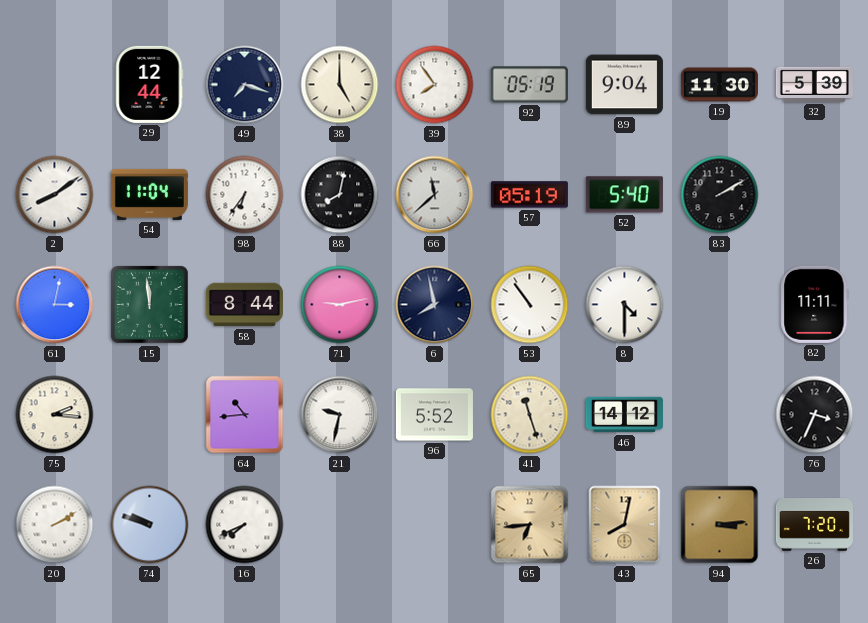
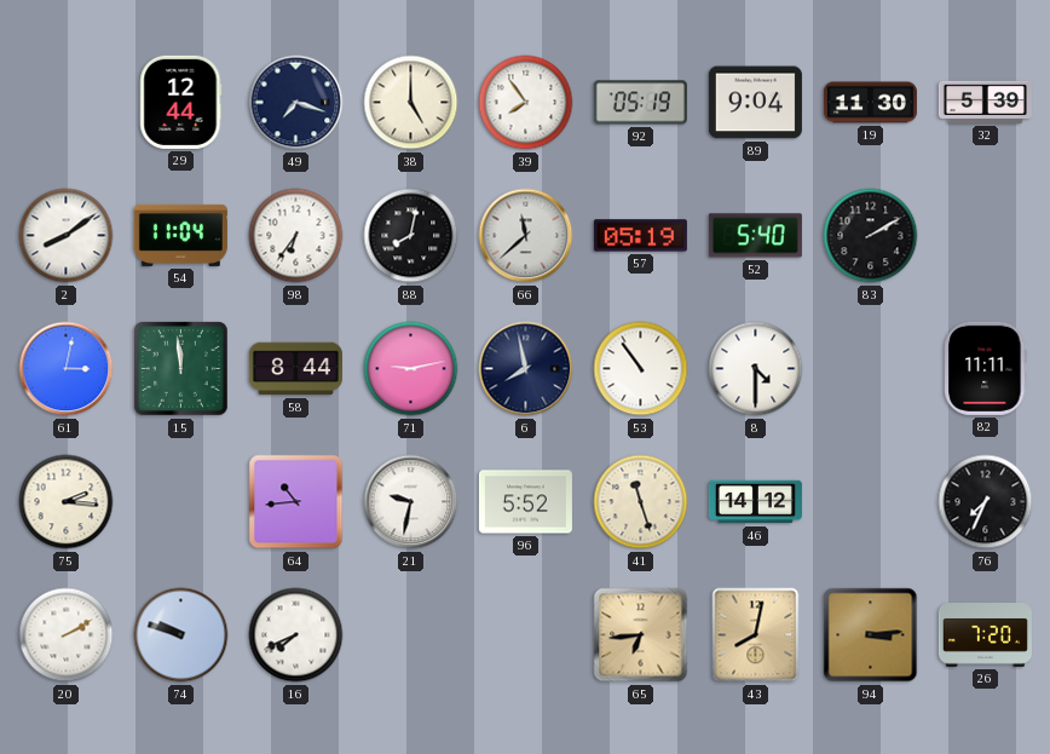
76: 3:34 -> 7:34
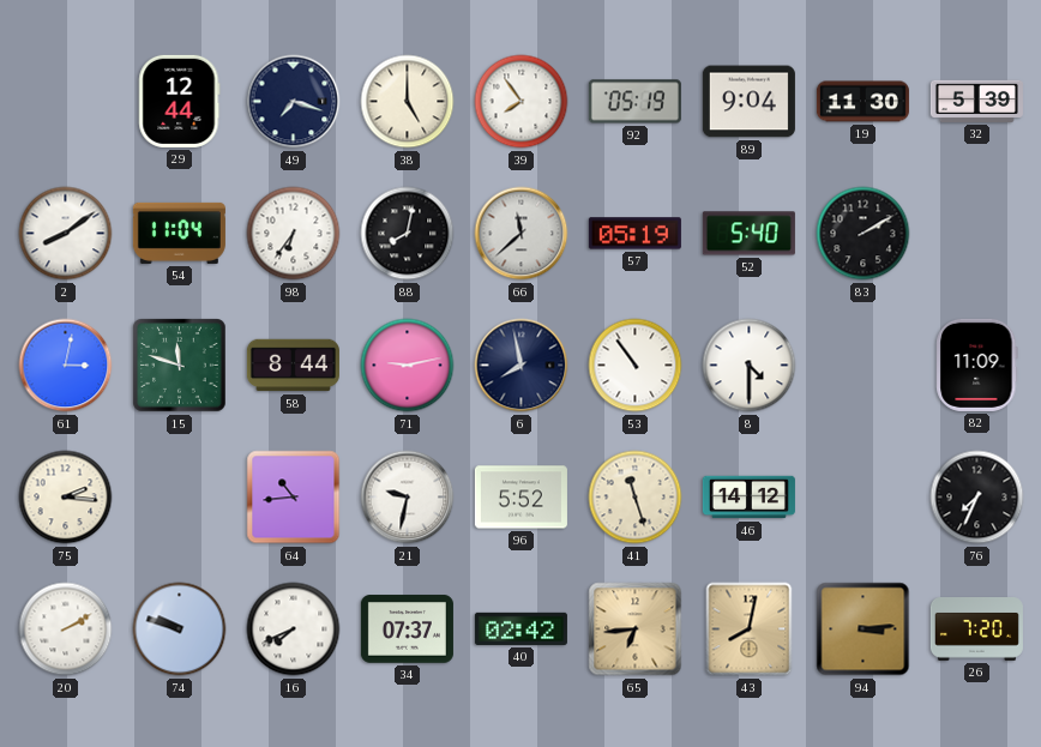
15: 11:59 -> 11:48
82: 11:11 -> 11:09
34: none -> 07:37
40: none -> 02:42
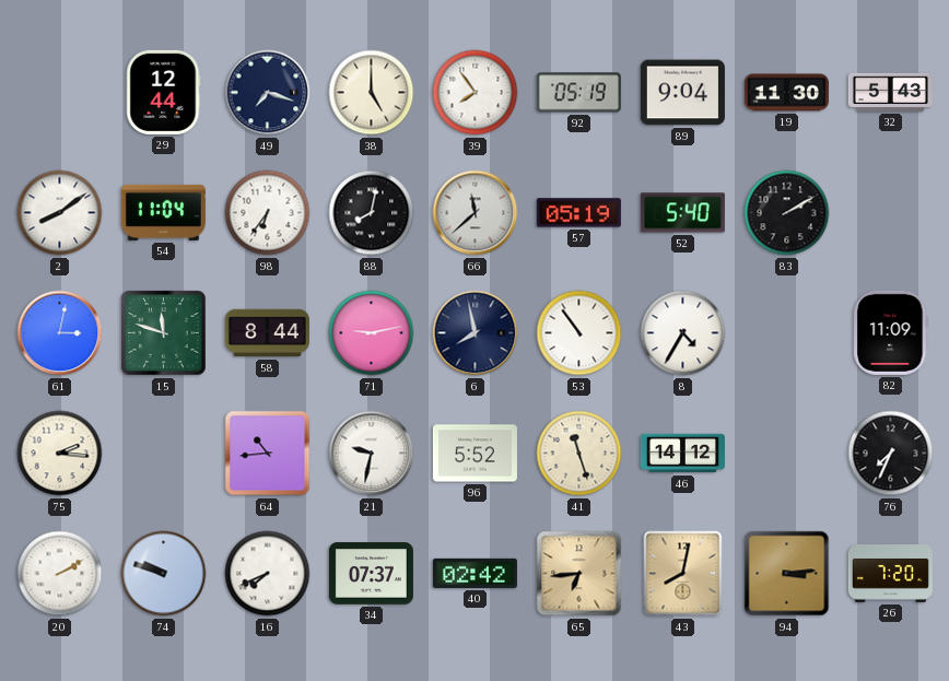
32: 5:39 -> 5:43
8: 4:30 -> 4:35
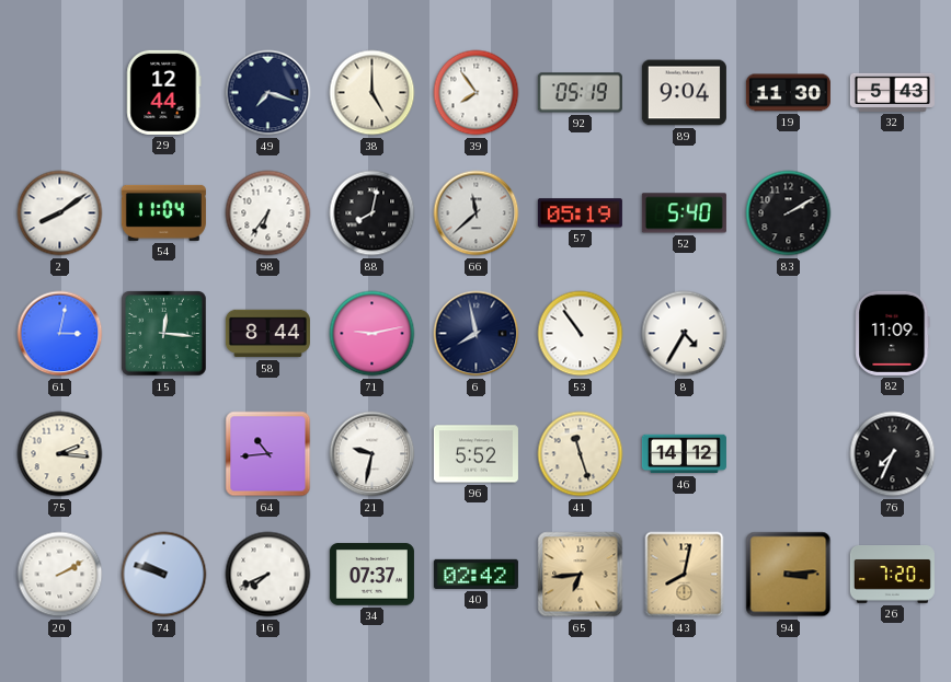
15: 11:48 -> 12:16
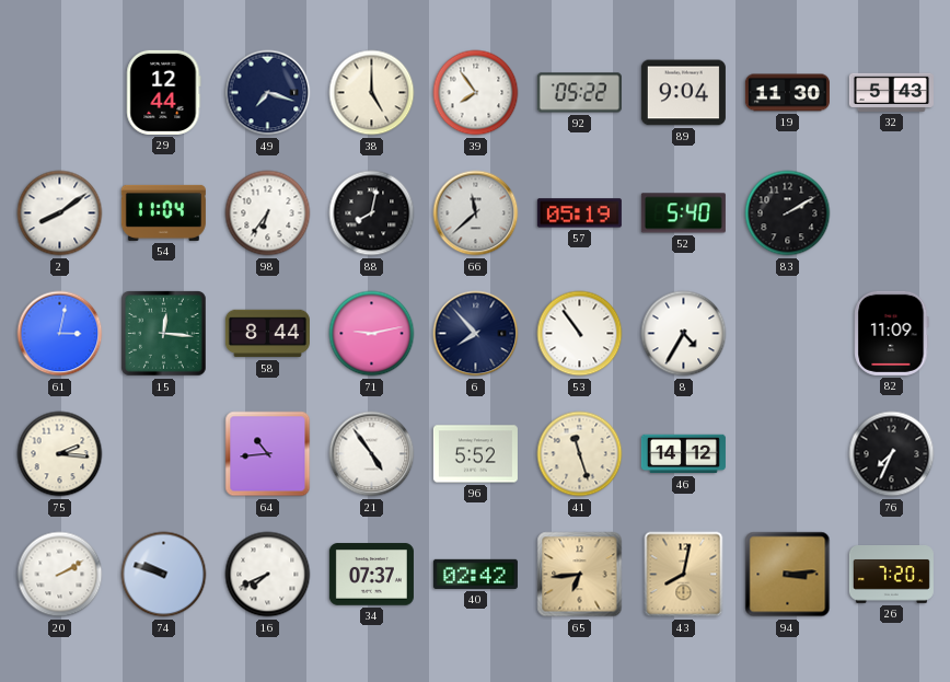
92: 05:19 -> 05:22
6: 7:58 -> 7:53
21: 9:32 -> 4:54
